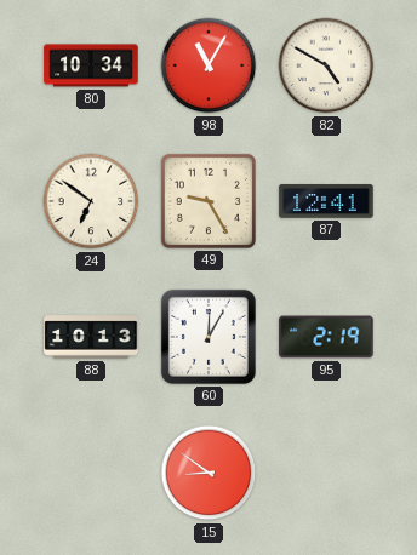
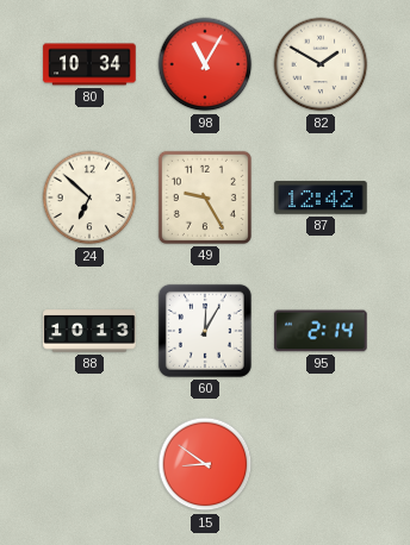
82: 4:50 -> 1:50
24: 6:51 -> 6:52
87: 12:41 -> 12:42
95: 2:19 -> 2:14
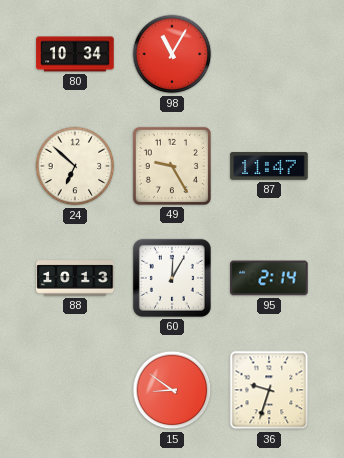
82: 1:50 -> none
87: 12:42 -> 11:47
36: none -> 9:33
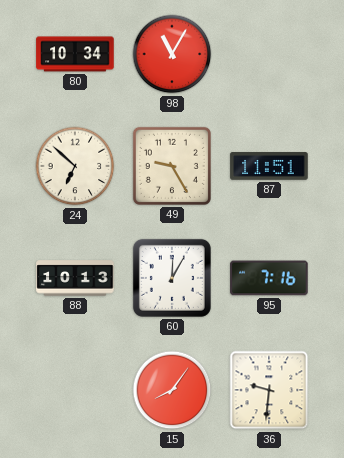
87: 11:47 -> 11:51
95: 2:14 -> 7:16
15: 8:51 -> 8:06
36: 9:33 -> 9:31
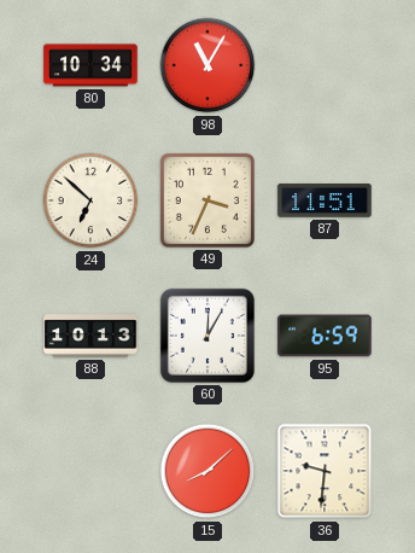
49: 9:25 -> 3:34
95: 7:16 -> 6:59
15: 8:06 -> 8:08
